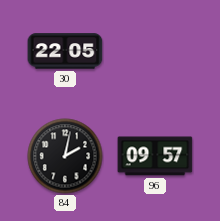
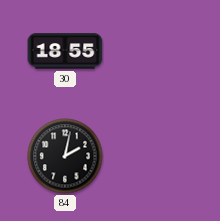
30: 22:05 -> 18:55
96: 09:57 -> none
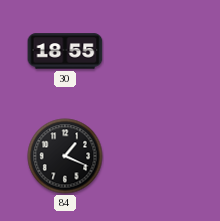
84: 2:02 -> 1:19
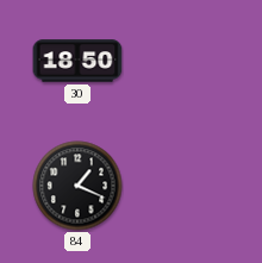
30: 18:55 -> 18:50
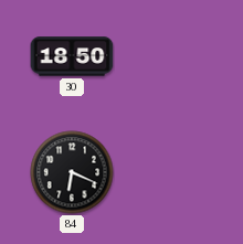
84: 1:19 -> 6:19
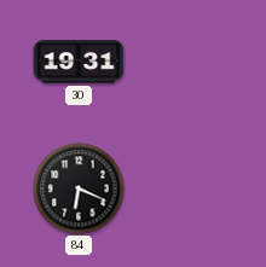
30: 18:50 -> 19:31
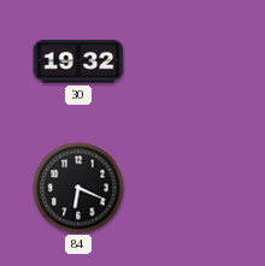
30: 19:31 -> 19:32
